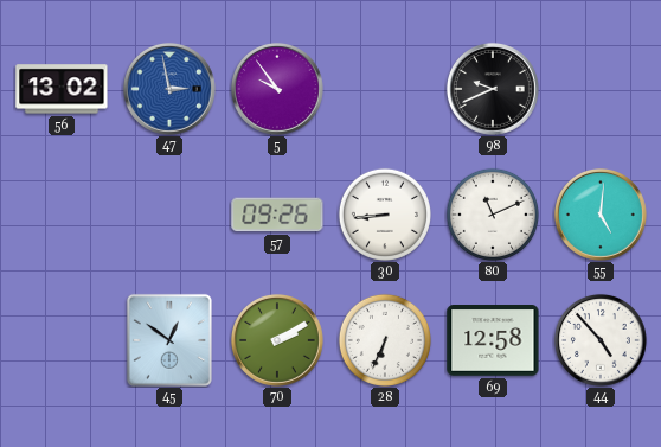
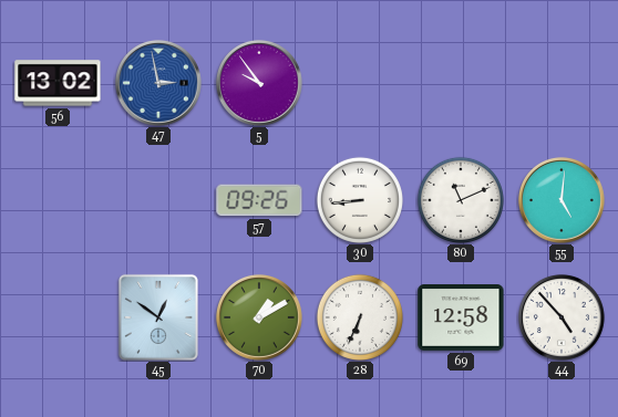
98: 9:41 -> none
70: 2:10 -> 1:10
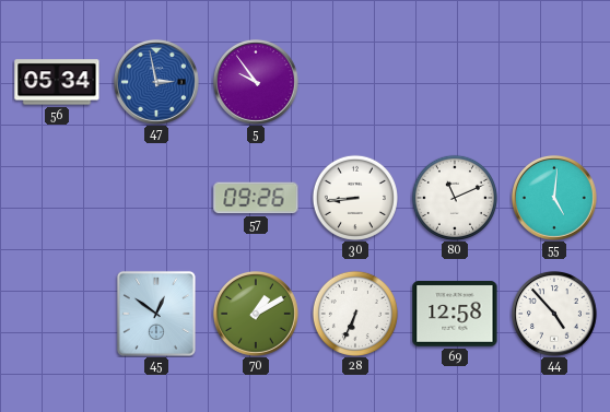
56: 13:02 -> 05:34
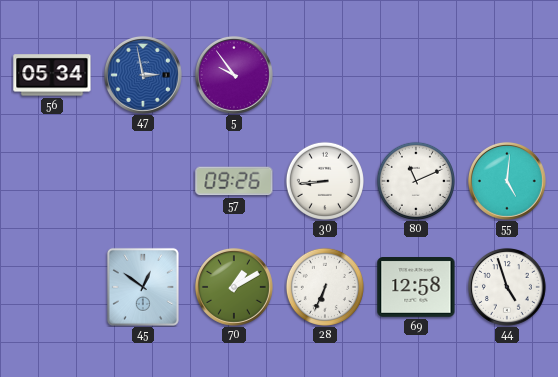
44: 4:53 -> 4:57
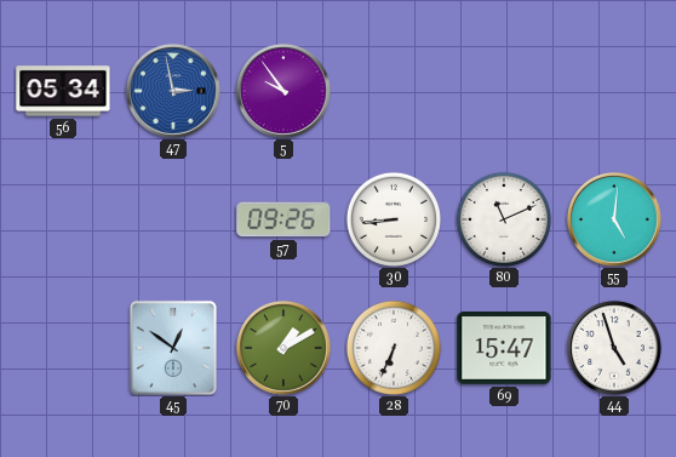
69: 12:58 -> 15:47
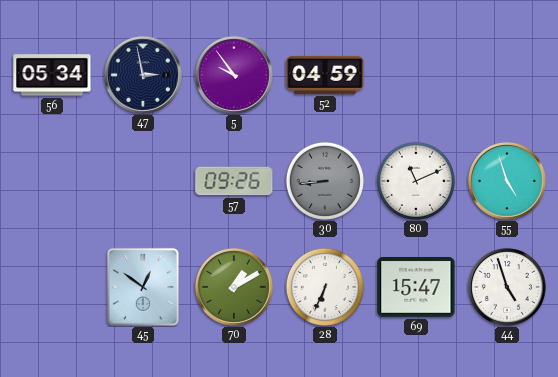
47 dial: blue -> navy
52: none -> 04:59
30 dial: white -> grey
55: 5:01 -> 4:57
